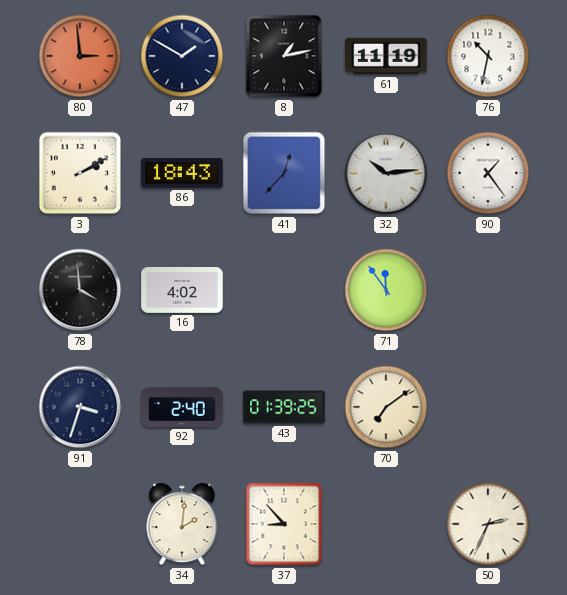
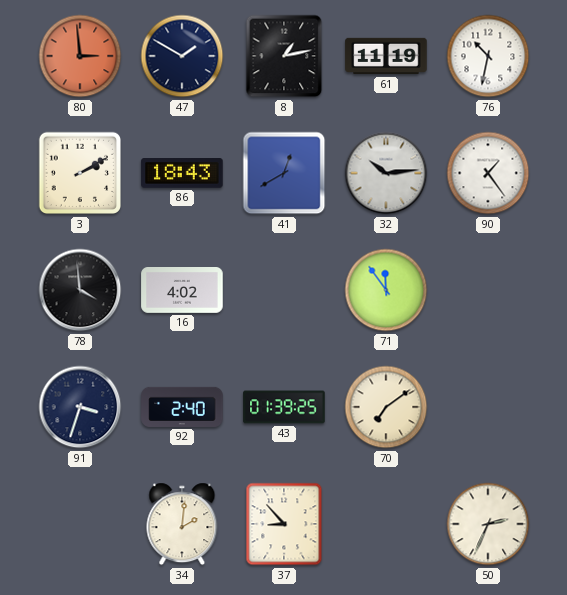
41: 12:37 -> 12:40
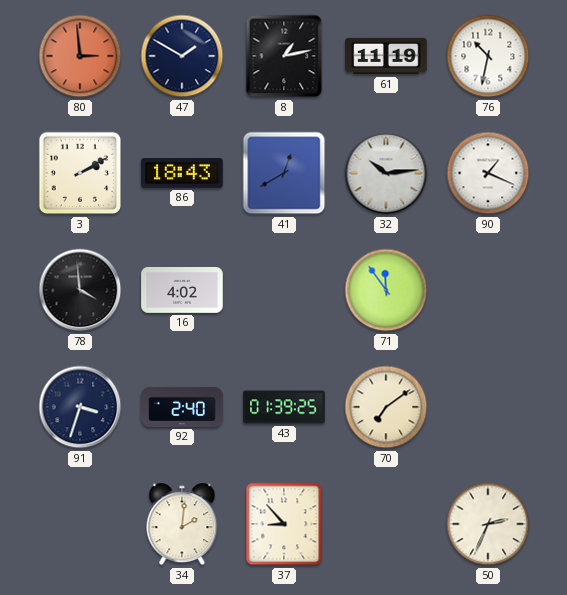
90: 1:24 -> 1:19
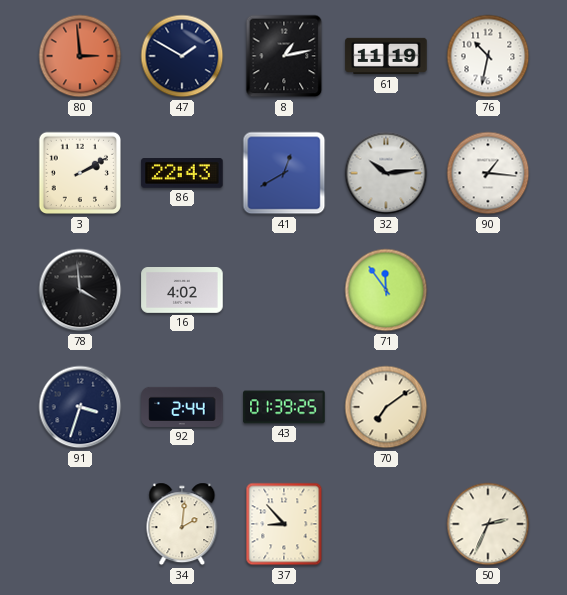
86: 18:43 -> 22:43
90: 1:19 -> 1:16
92: 2:40 -> 2:44
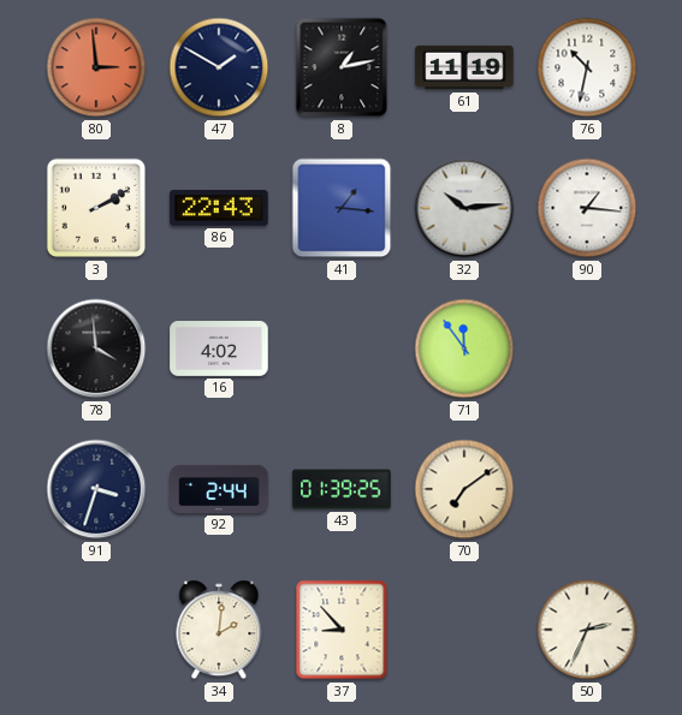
41: 12:40 -> 1:16
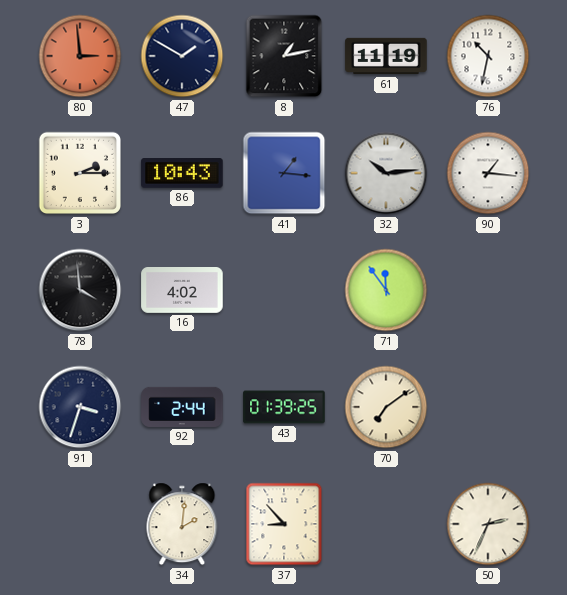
3: 2:10 -> 2:15
86: 22:43 -> 10:43
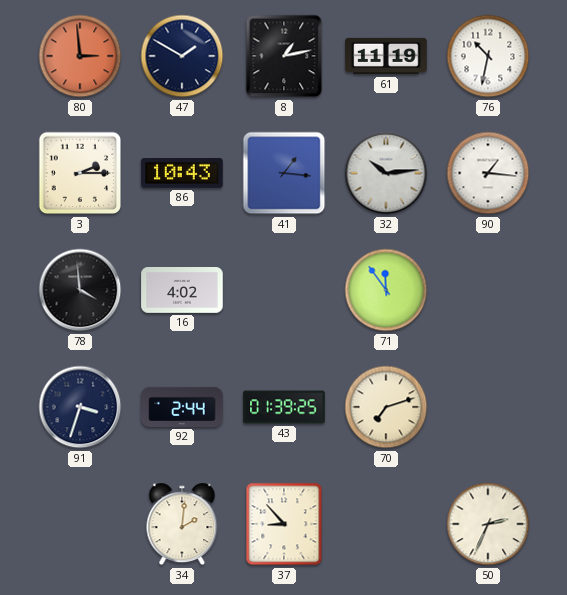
70: 7:09 -> 7:12
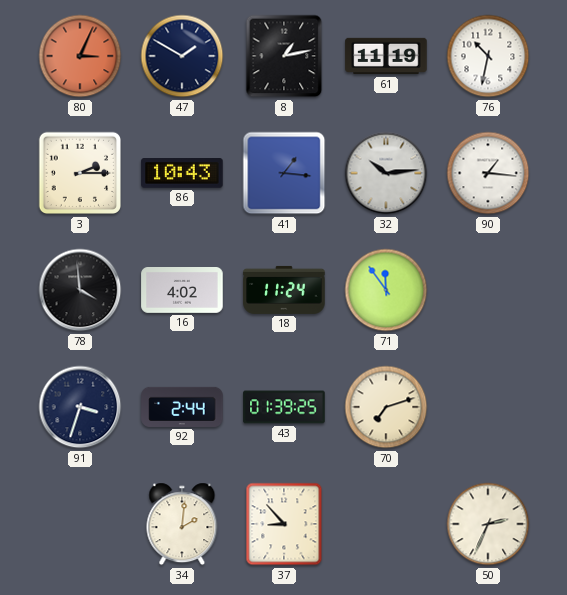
80: 2:59 -> 3:04
18: none -> 11:24
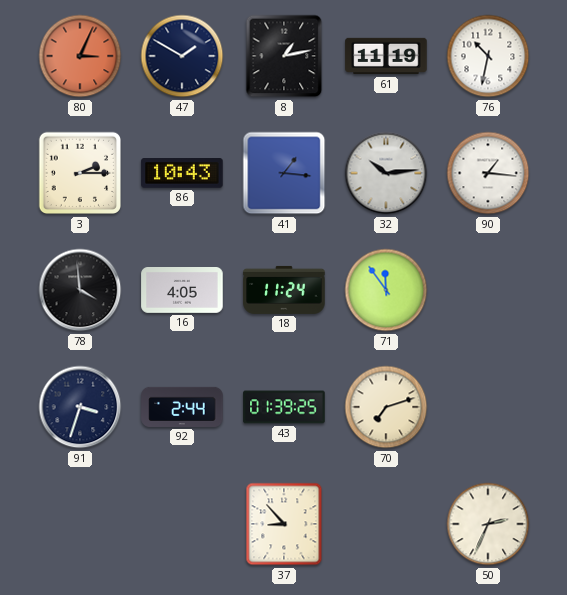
16: 4:02 -> 4:05
34: 2:01 -> none
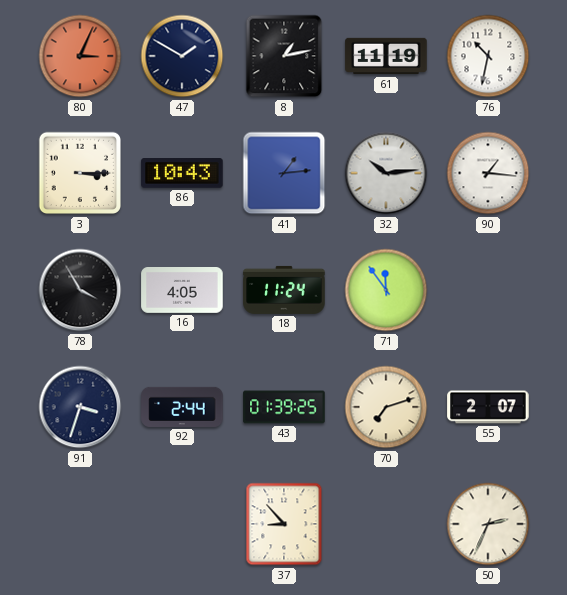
3: 2:15 -> 3:15
41: 1:16 -> 1:14
78: 3:59 -> 3:55
55: none -> 2:07
